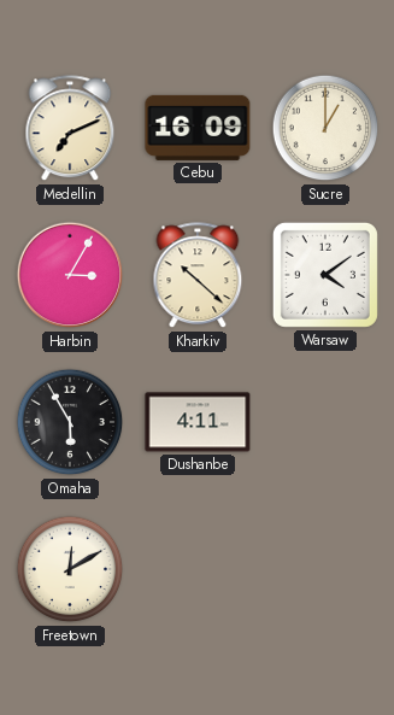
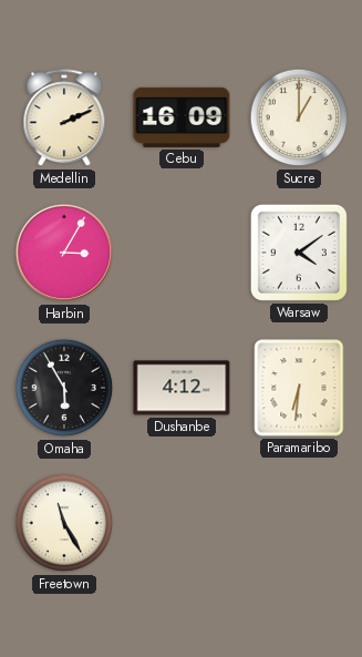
Medellin: 7:11 -> 2:11
Kharkiv: 10:22 -> none
Dushanbe: 4:11 -> 4:12
Paramaribo: none -> 6:31
Freetown: 12:10 -> 11:25
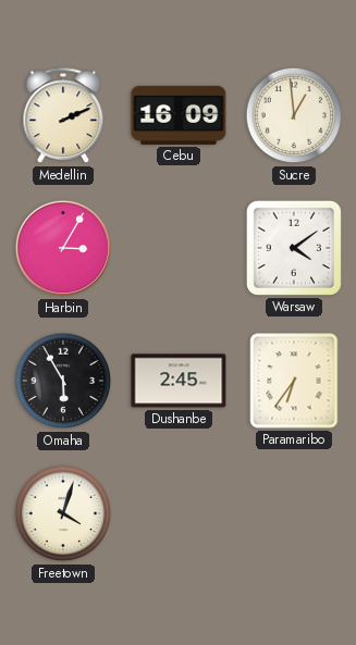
Sucre: 1:00 -> 12:59
Dushanbe: 4:12 -> 2:45
Paramaribo: 6:31 -> 6:36
Freetown: 11:25 -> 4:03
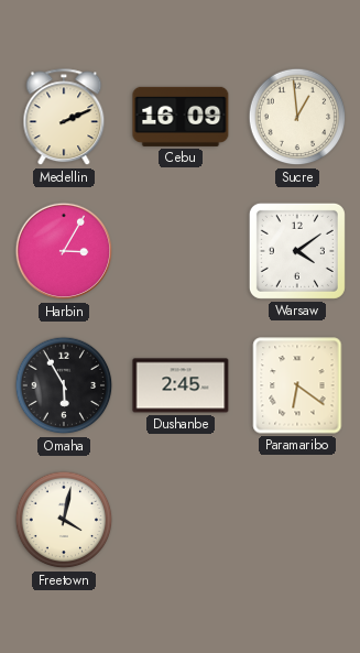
Paramaribo: 6:36 -> 6:21
Freetown: 4:03 -> 4:02
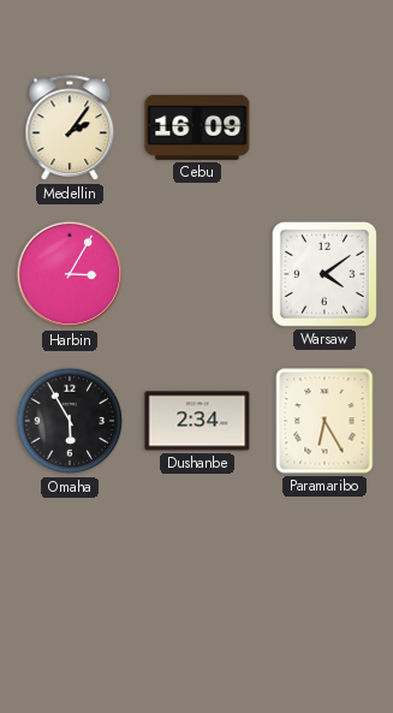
Medellin: 2:11 -> 2:06
Sucre: 12:59 -> none
Dushanbe: 2:45 -> 2:34
Paramaribo: 6:21 -> 6:25
Freetown: 4:02 -> none
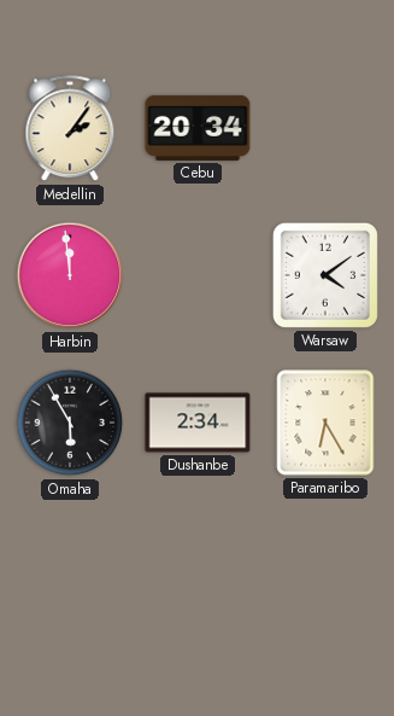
Cebu: 16:09 -> 20:34
Harbin: 3:05 -> 11:59
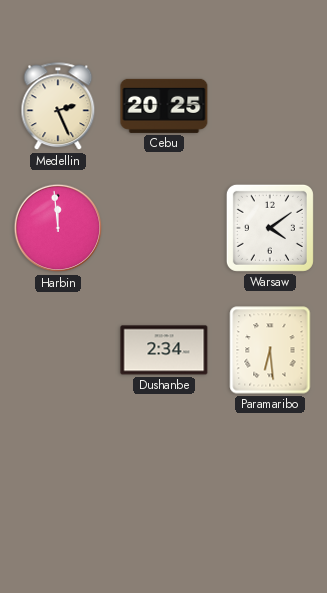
Medellin: 2:06 -> 2:26
Cebu: 20:34 -> 20:25
Omaha: 5:55 -> none
Paramaribo: 6:25 -> 6:29
